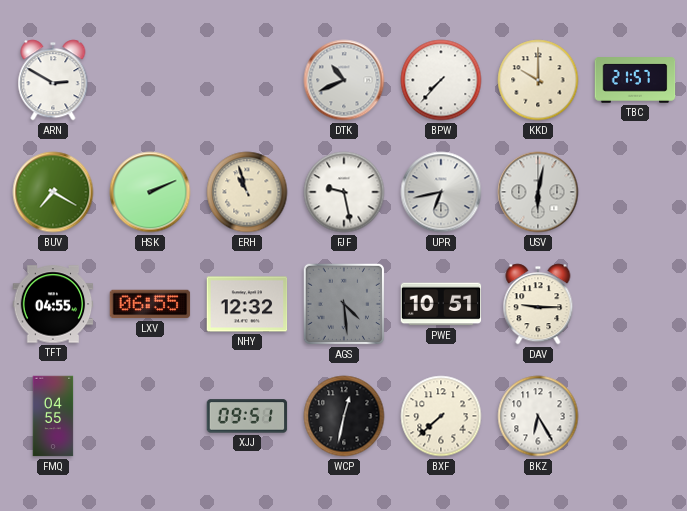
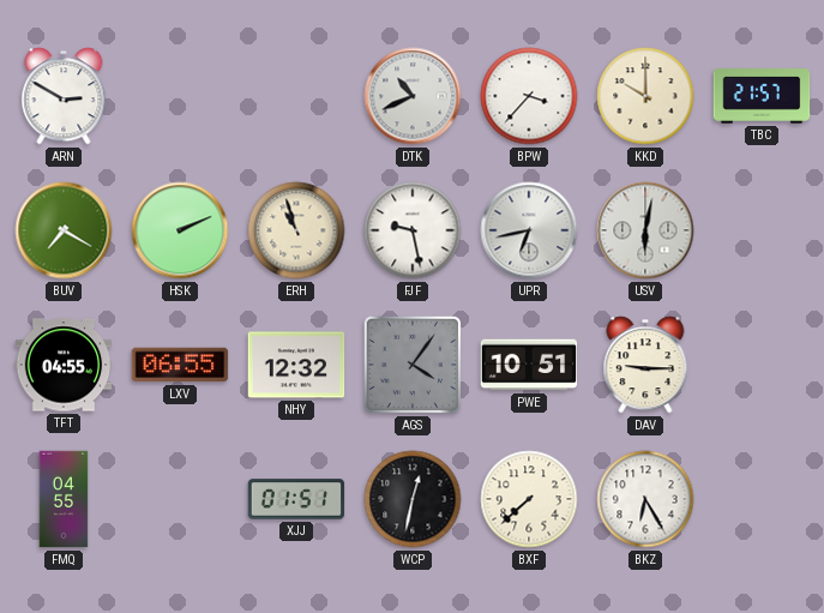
BPW: 7:37 -> 3:37
AGS: 4:29 -> 4:06
XJJ: 09:51 -> 01:51
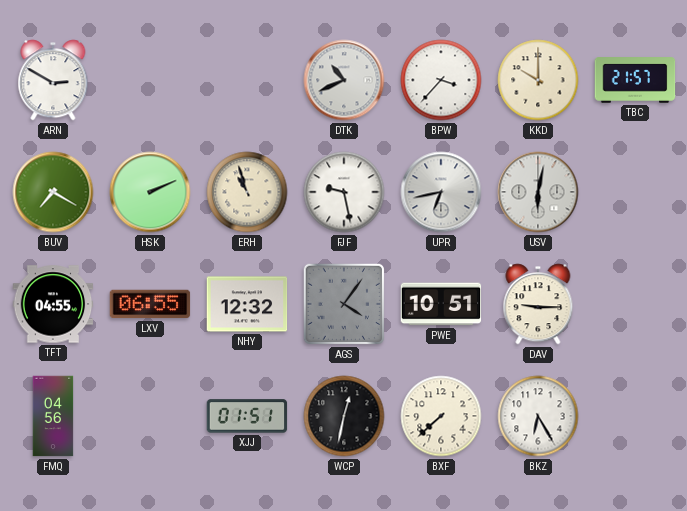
FMQ: 04:55 -> 04:56
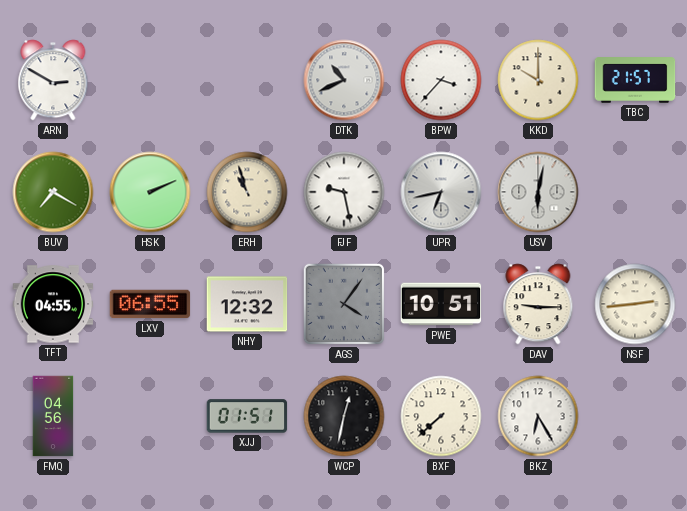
NSF: none -> 2:44
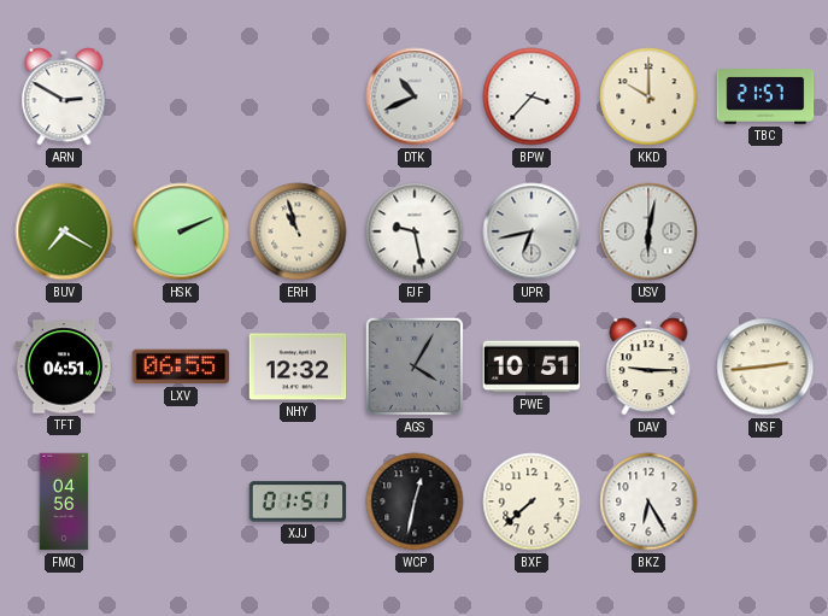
TFT: 04:55 -> 04:51
AGS: 4:06 -> 4:05
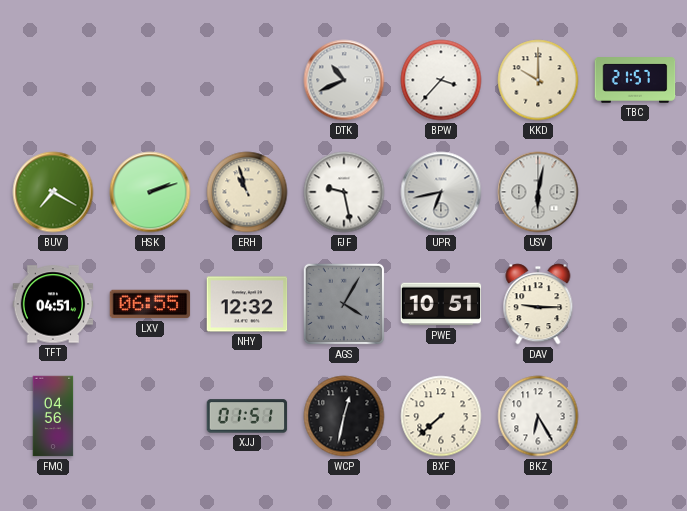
ARN: 2:50 -> none
HSK: 2:11 -> 2:12
NSF: 2:44 -> none
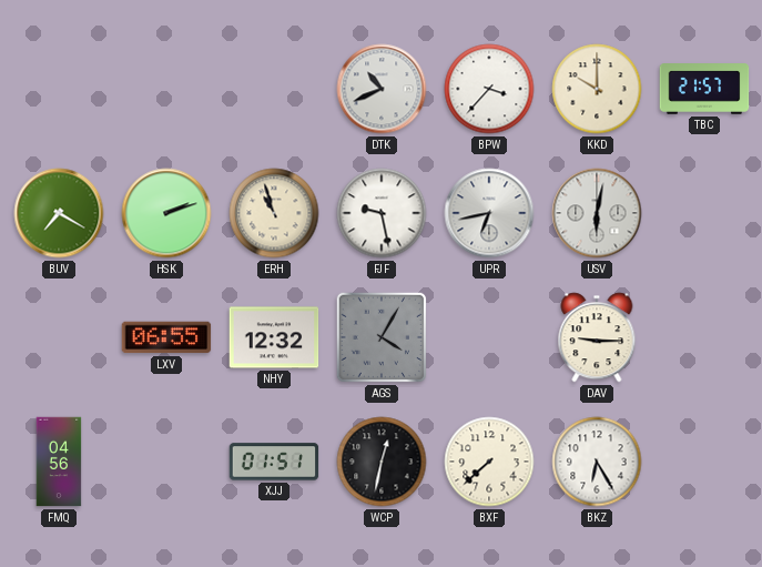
TFT: 04:51 -> none
PWE: 10:51 -> none
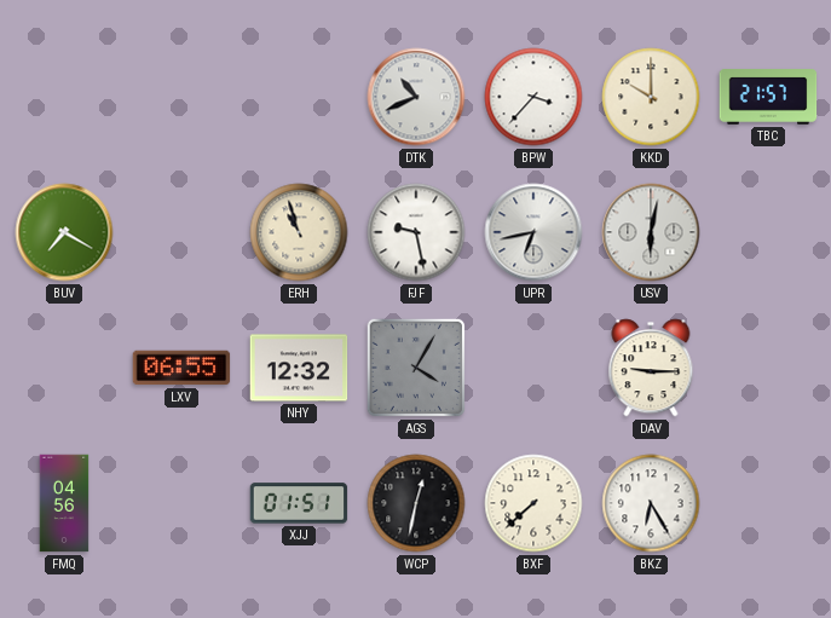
HSK: 2:12 -> none
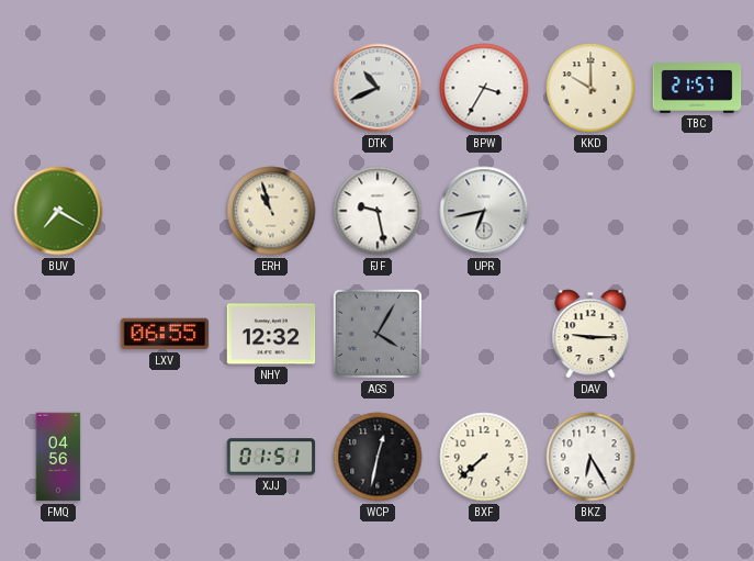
BPW: 3:37 -> 3:35
USV: 6:02 -> none
